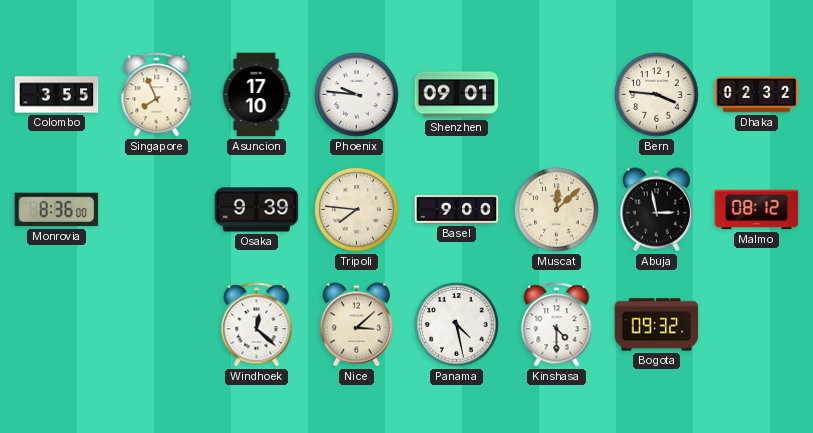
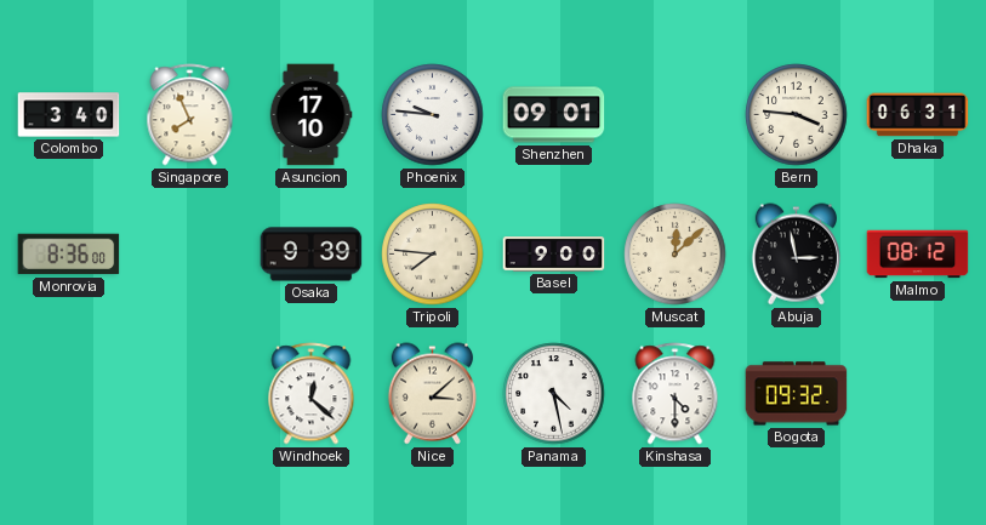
Colombo: 3:55 -> 3:40
Dhaka: 02:32 -> 06:31
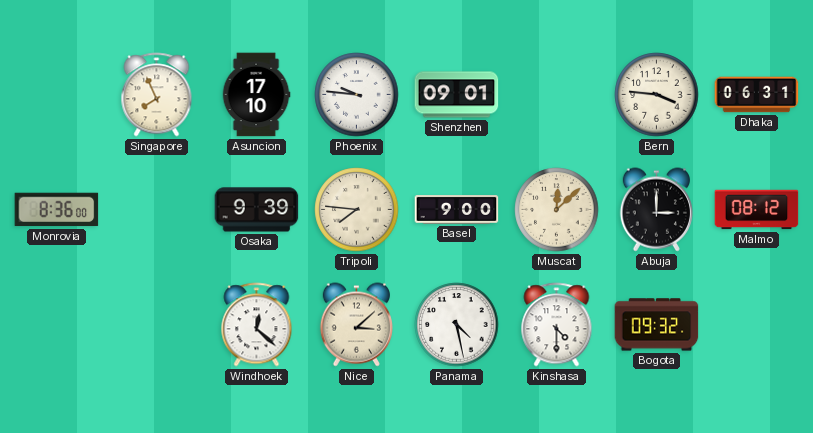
Colombo: 3:40 -> none
Abuja: 2:58 -> 3:00
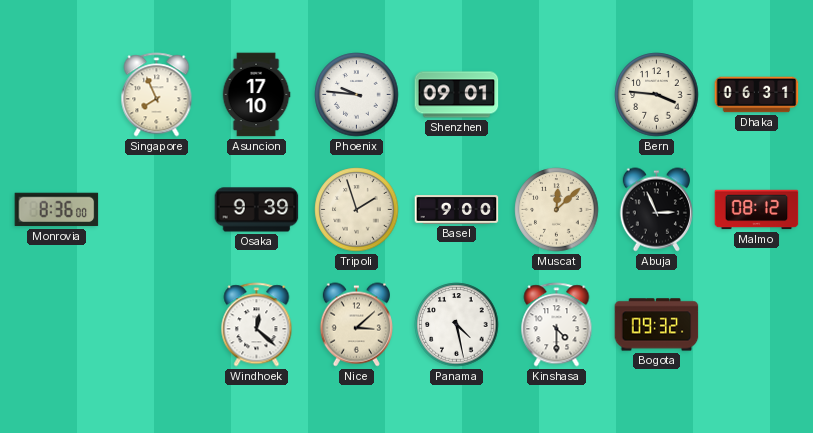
Tripoli: 7:46 -> 1:57
Abuja: 3:00 -> 2:56
